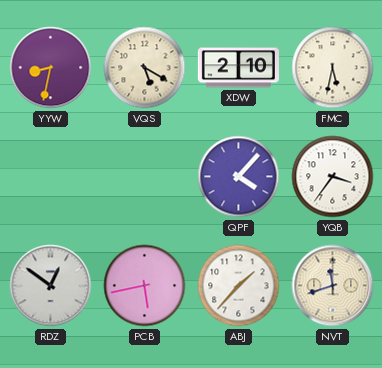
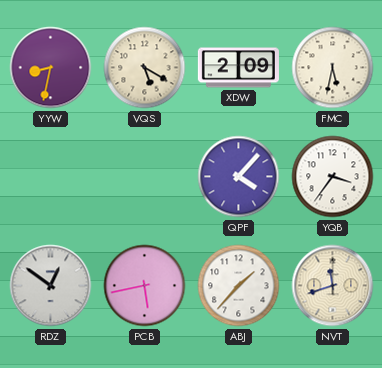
XDW: 2:10 -> 2:09
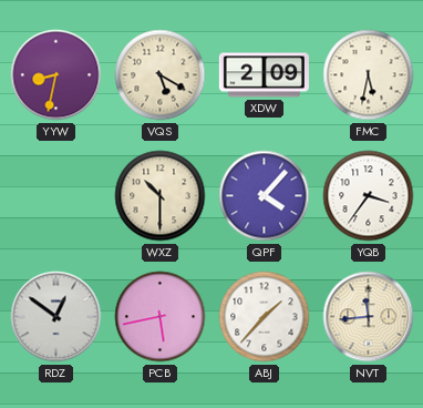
WXZ: none -> 10:30
NVT: 11:42 -> 11:44
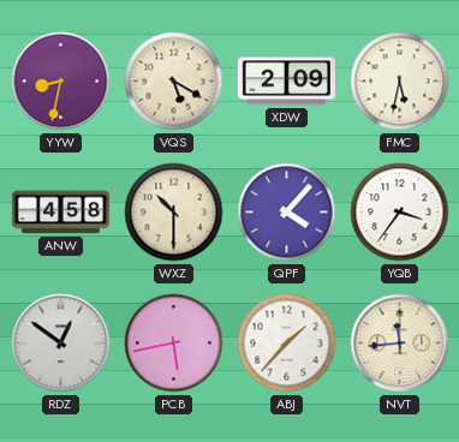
ANW: none -> 4:58
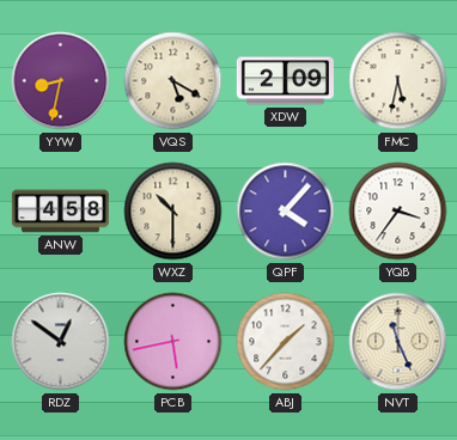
NVT: 11:44 -> 11:26
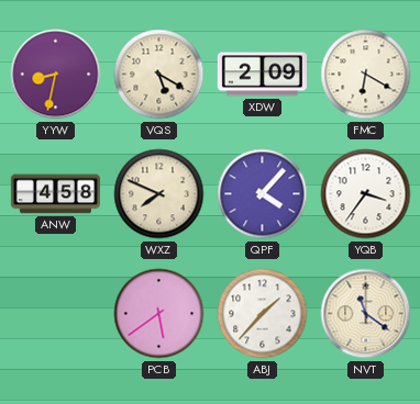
FMC: 5:32 -> 6:20
WXZ: 10:30 -> 7:49
RDZ: 12:51 -> none
PCB: 5:43 -> 5:39
NVT: 11:26 -> 11:21
